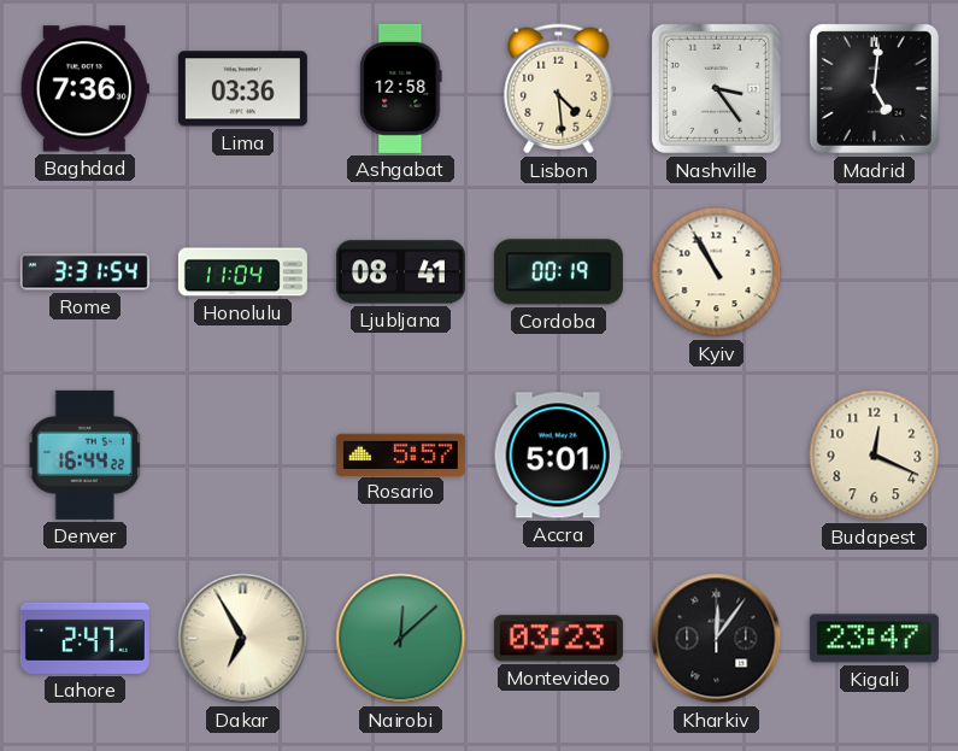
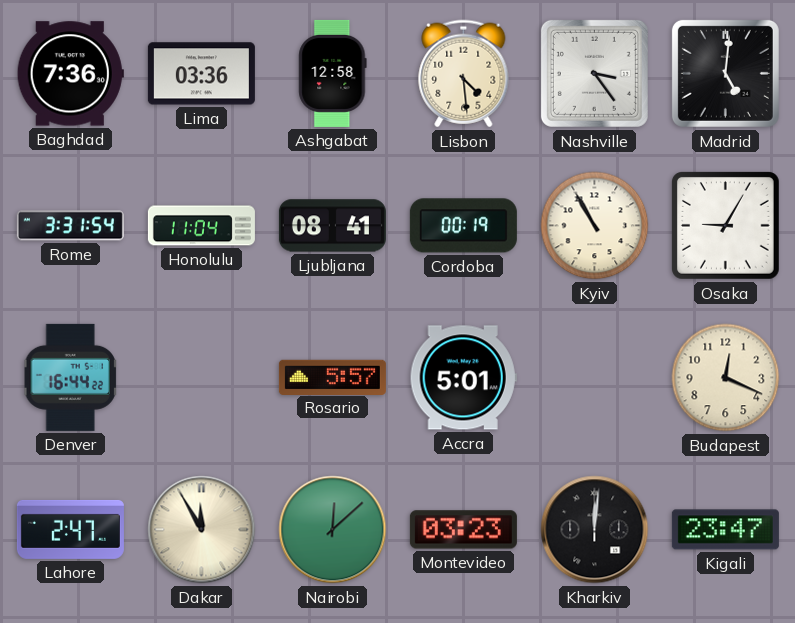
Osaka: none -> 9:05
Dakar: 6:55 -> 11:55
Kharkiv: 12:06 -> 12:01
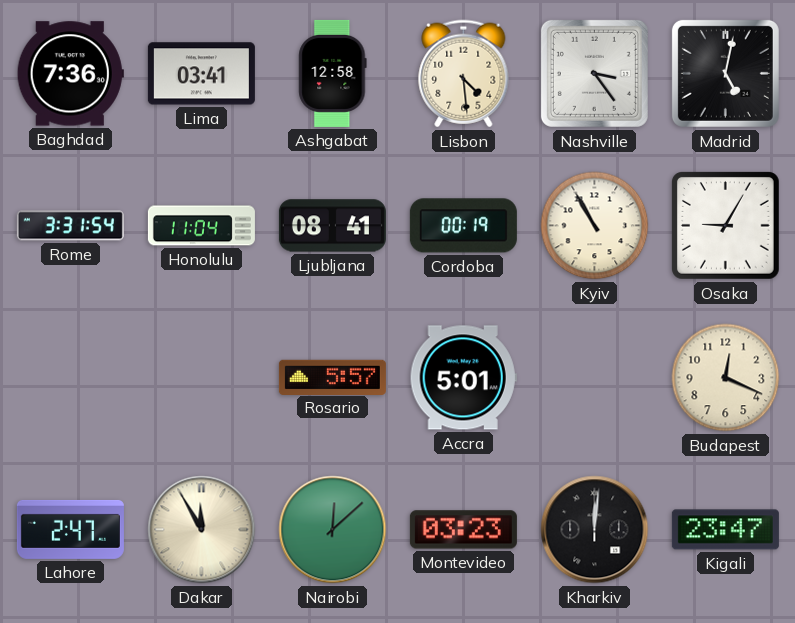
Lima: 03:36 -> 03:41
Madrid: 5:01 -> 5:02
Denver: 16:44 -> none
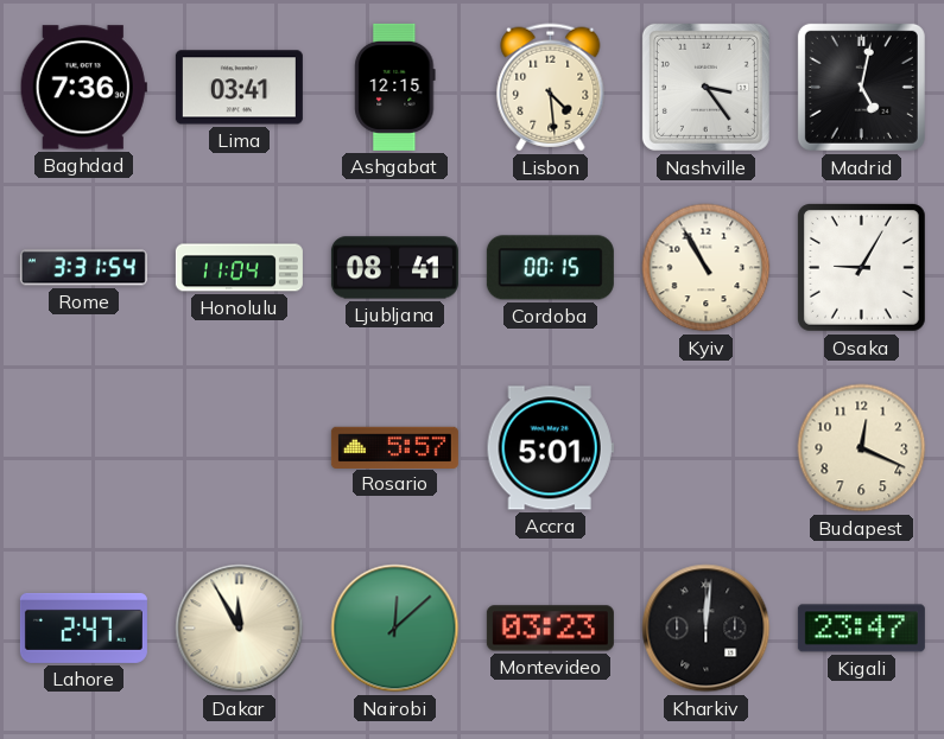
Ashgabat: 12:58 -> 12:15
Cordoba: 00:19 -> 00:15
